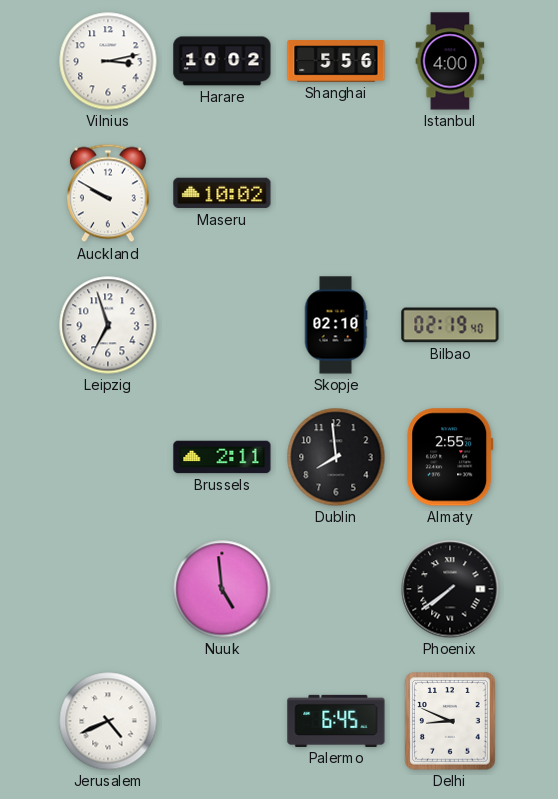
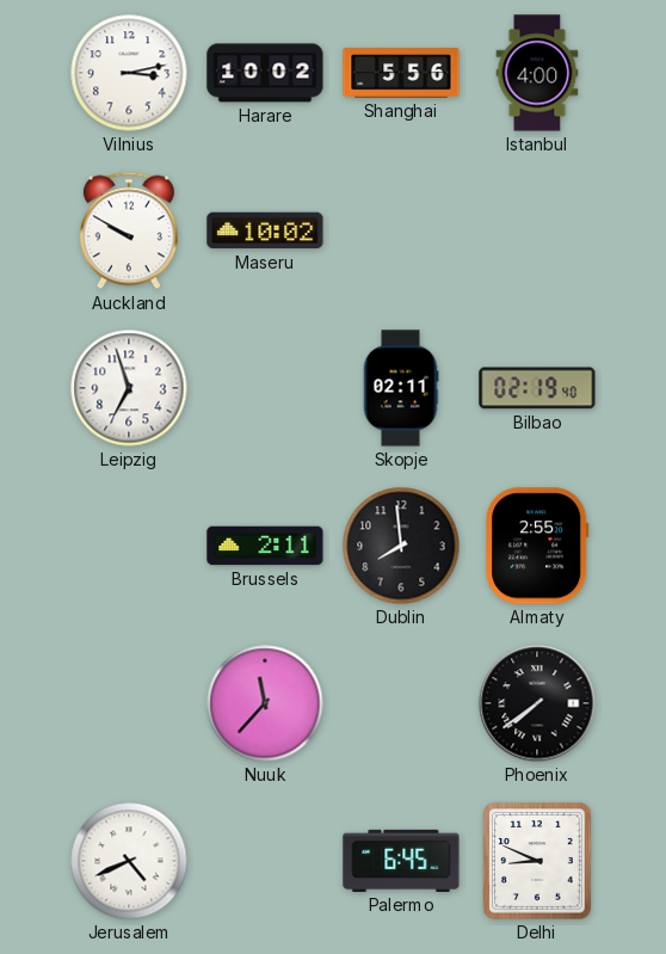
Skopje: 02:10 -> 02:11
Nuuk: 4:59 -> 11:37
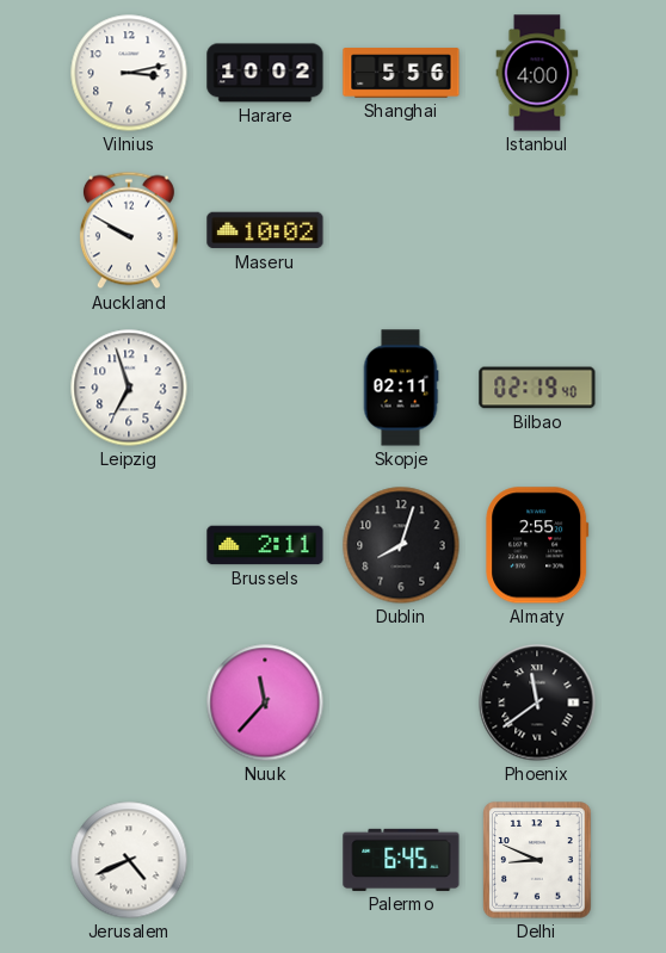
Dublin: 7:59 -> 8:03
Phoenix: 7:39 -> 11:39
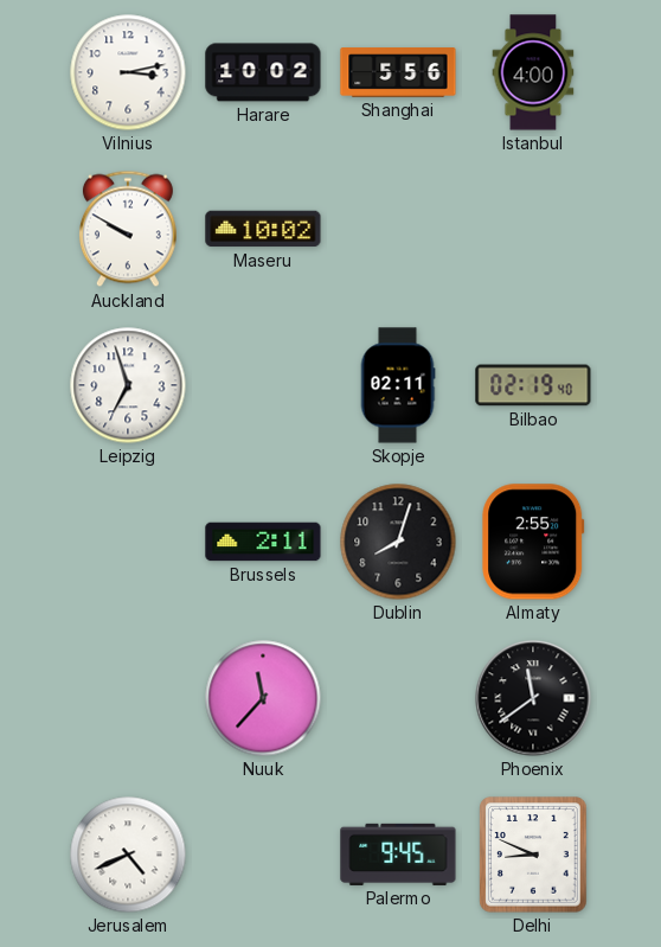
Palermo: 6:45 -> 9:45
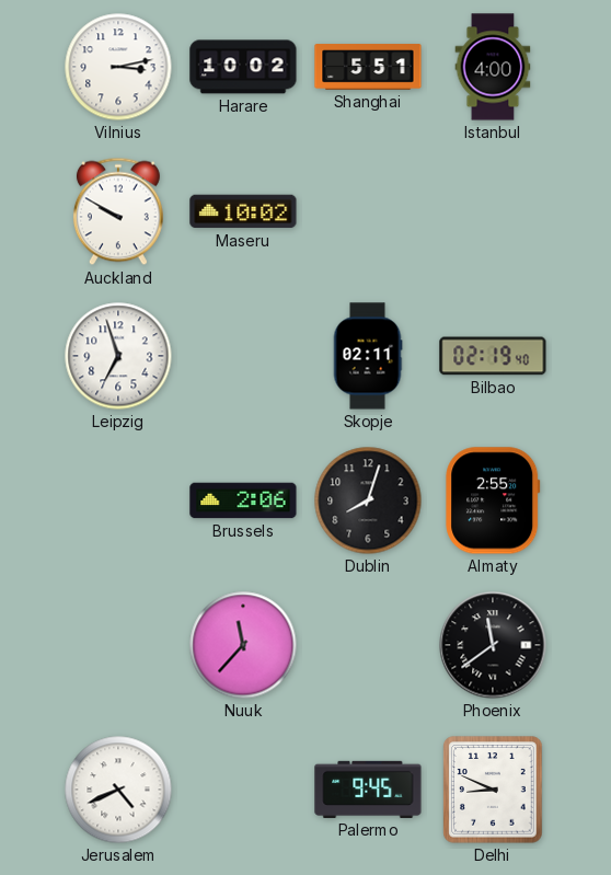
Shanghai: 5:56 -> 5:51
Brussels: 2:11 -> 2:06
